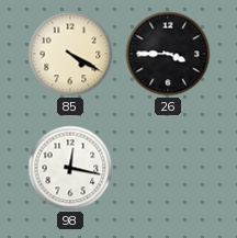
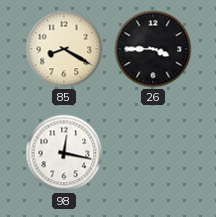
85: 4:20 -> 8:20
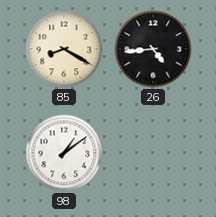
26: 3:45 -> 4:44
98: 12:17 -> 1:09
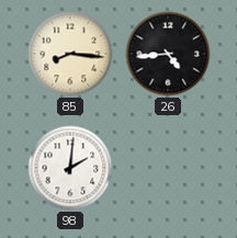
85: 8:20 -> 8:16
98: 1:09 -> 2:01
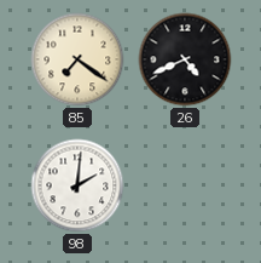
85: 8:16 -> 7:21
26: 4:44 -> 4:41
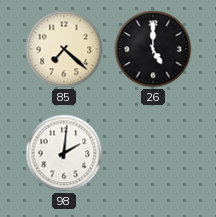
85: 7:21 -> 7:22
26: 4:41 -> 5:00
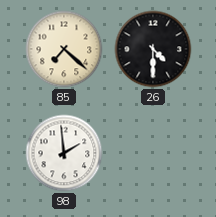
26: 5:00 -> 4:30
98: 2:01 -> 1:59
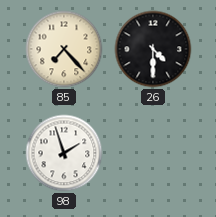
85: 7:22 -> 7:23
98: 1:59 -> 1:57
